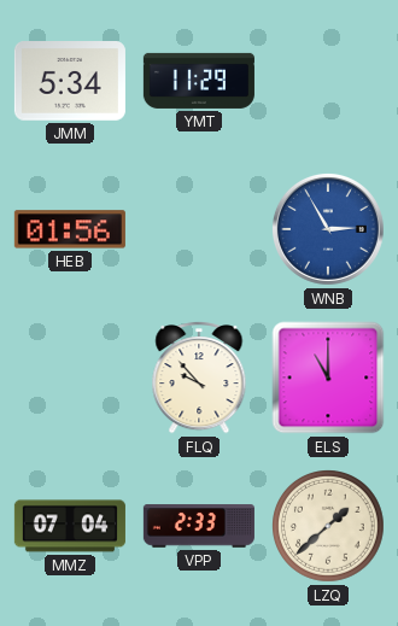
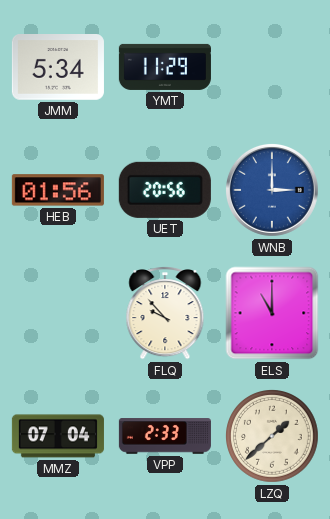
UET: none -> 20:56
WNB: 2:55 -> 3:00
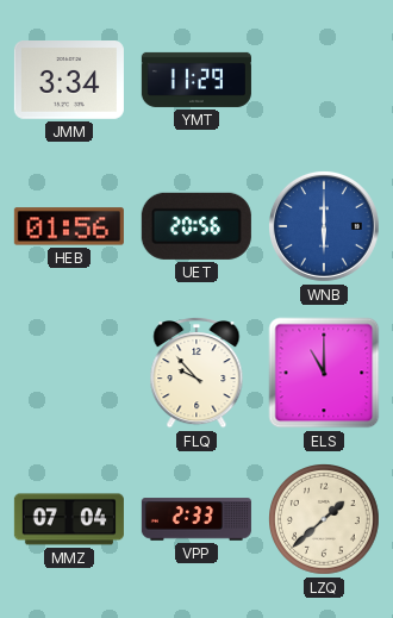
JMM: 5:34 -> 3:34
WNB: 3:00 -> 6:00
